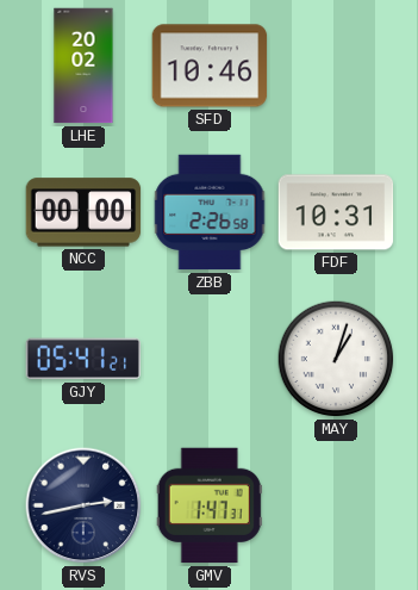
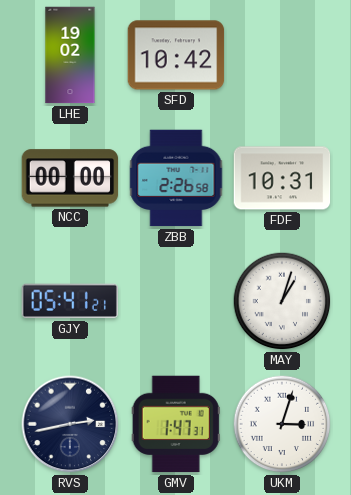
LHE: 20:02 -> 19:02
SFD: 10:46 -> 10:42
UKM: none -> 3:03
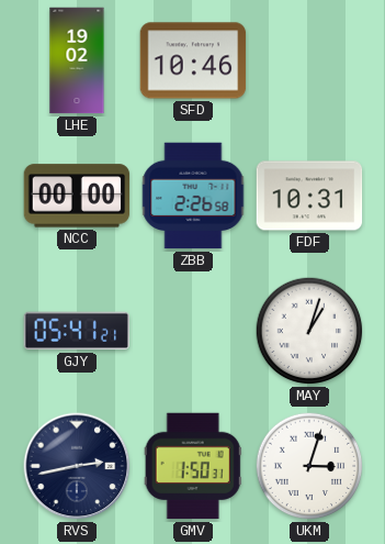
SFD: 10:42 -> 10:46
GMV: 1:47 -> 1:50
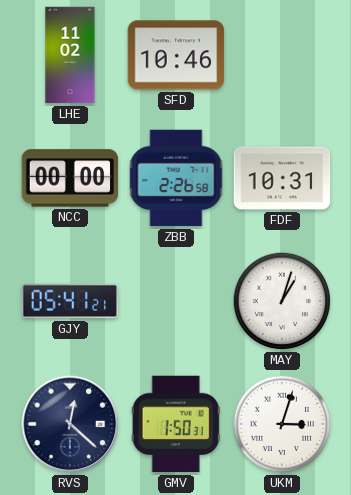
LHE: 19:02 -> 11:02
RVS: 2:43 -> 12:22
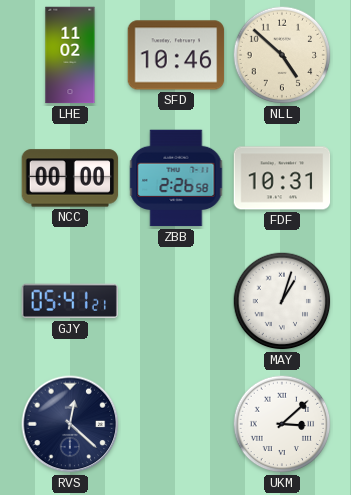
NLL: none -> 4:52
GMV: 1:50 -> none
UKM: 3:03 -> 3:08
